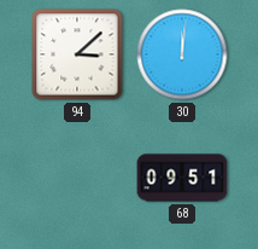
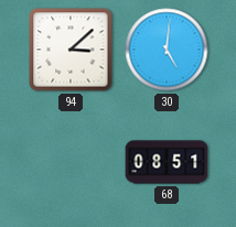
30: 12:01 -> 5:01
68: 09:51 -> 08:51
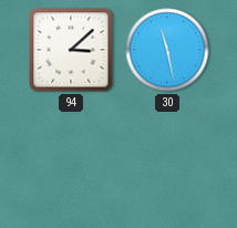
30: 5:01 -> 11:28
68: 08:51 -> none
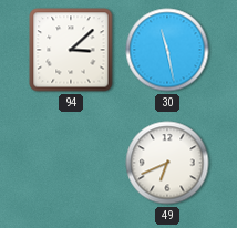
49: none -> 6:41
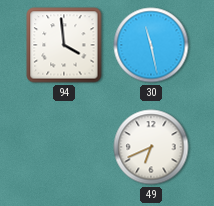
94: 3:08 -> 3:59
